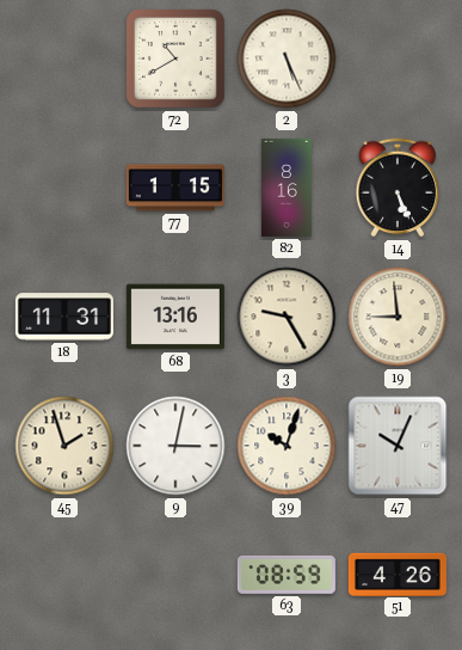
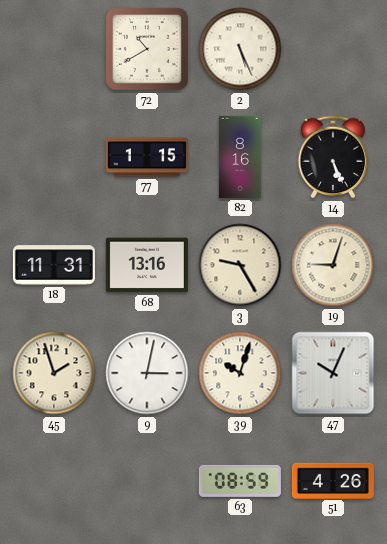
19: 8:59 -> 9:03
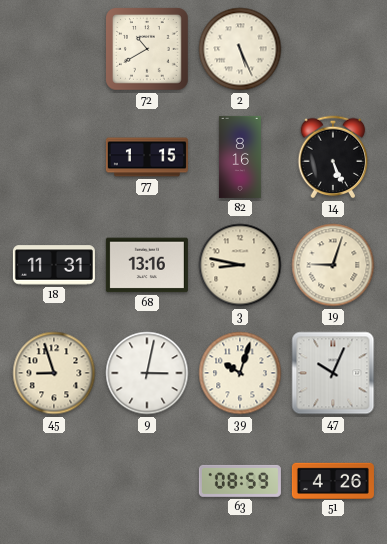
3: 9:25 -> 8:47
45: 1:57 -> 8:57
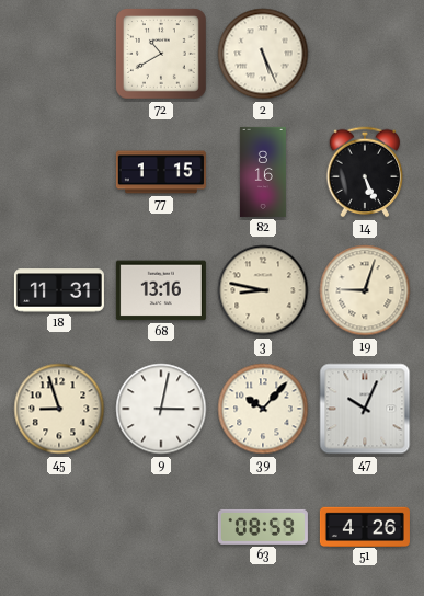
39: 10:03 -> 10:07
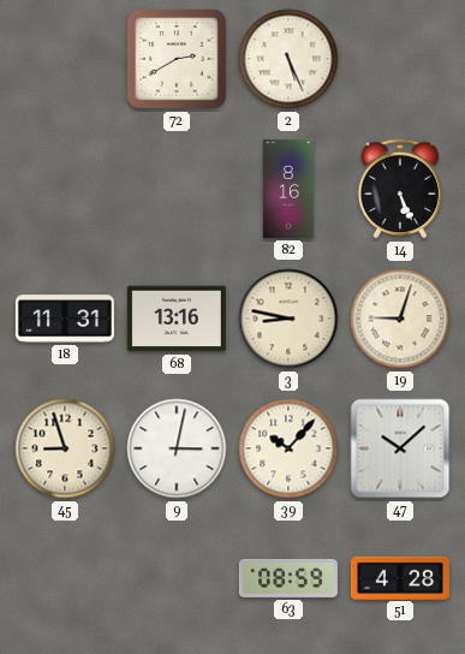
72: 10:40 -> 2:40
77: 1:15 -> none
47: 10:04 -> 10:08
51: 4:26 -> 4:28
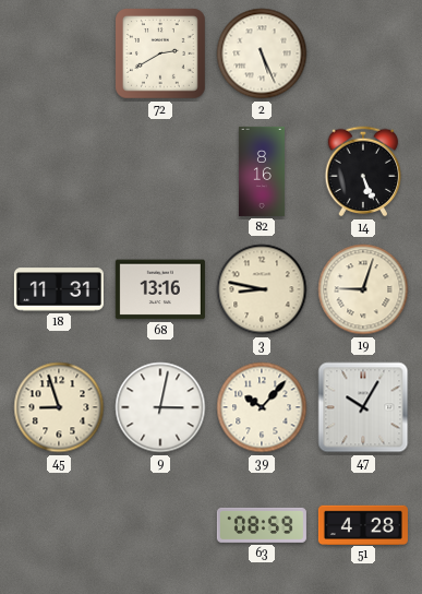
47: 10:08 -> 10:05
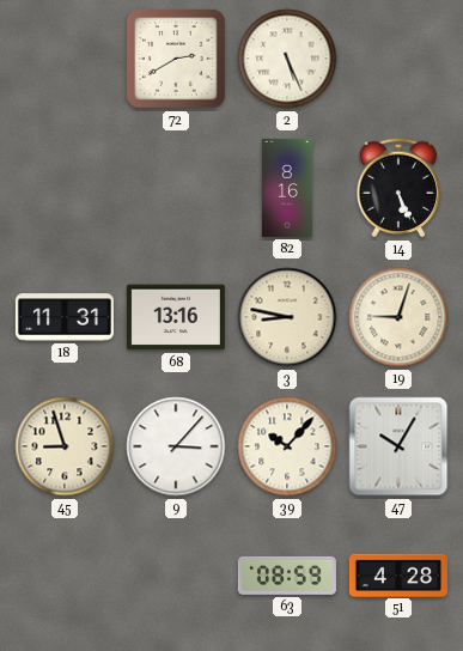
9: 3:02 -> 3:07
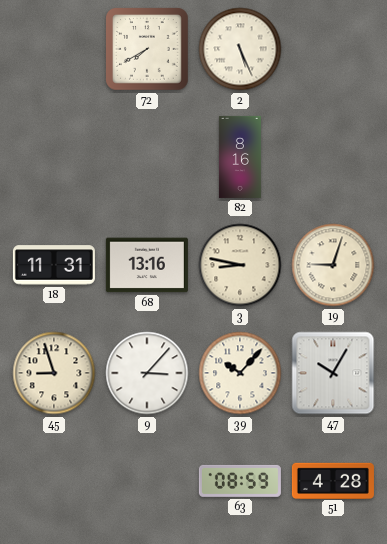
72: 2:40 -> 7:40
14: 5:26 -> none
